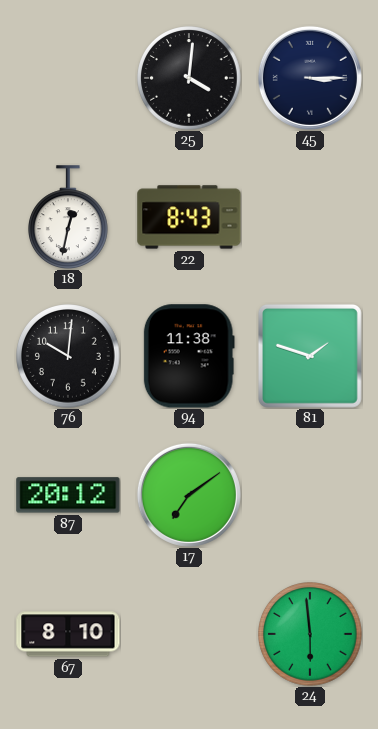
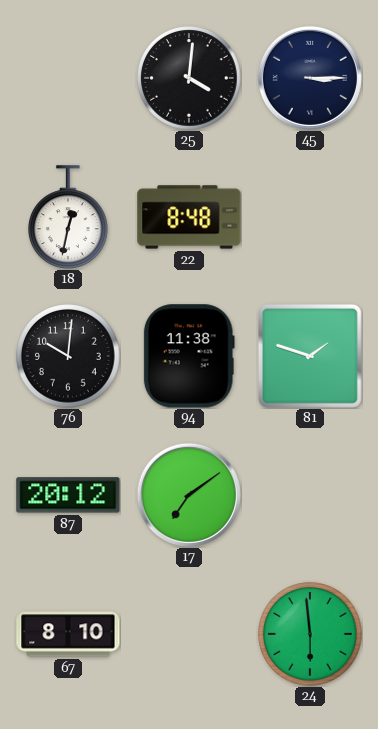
22: 8:43 -> 8:48
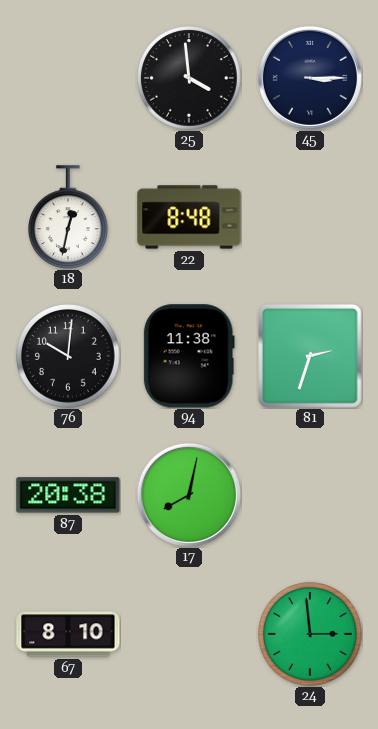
25: 4:01 -> 3:59
81: 1:48 -> 2:33
87: 20:12 -> 20:38
17: 7:09 -> 8:02
24: 5:59 -> 2:59
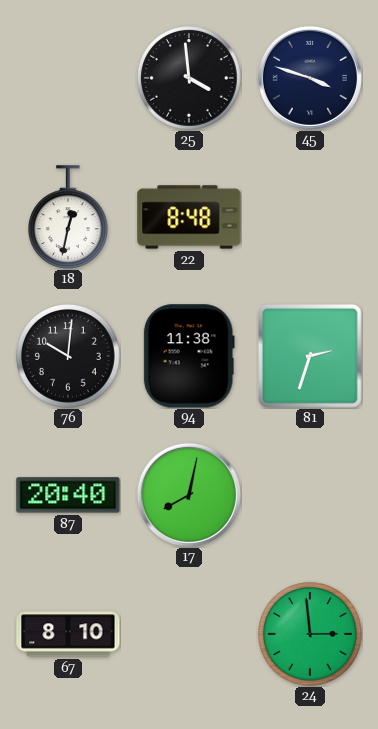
45: 3:15 -> 3:48
87: 20:38 -> 20:40
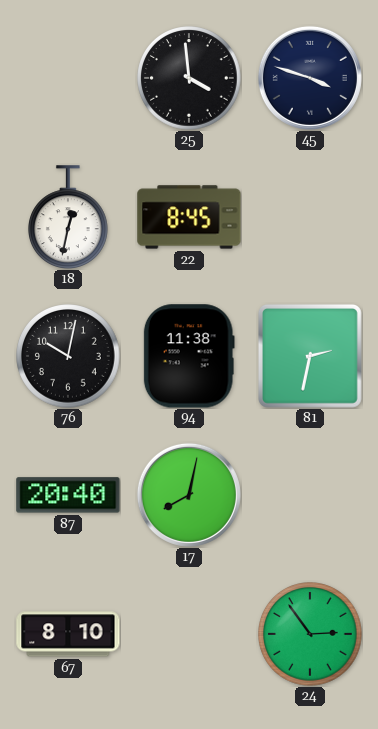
22: 8:48 -> 8:45
76: 10:01 -> 10:02
81: 2:33 -> 2:32
24: 2:59 -> 2:54
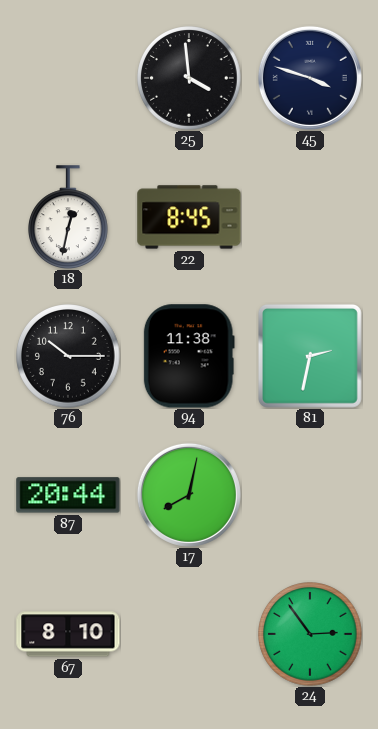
76: 10:02 -> 10:15
87: 20:40 -> 20:44
